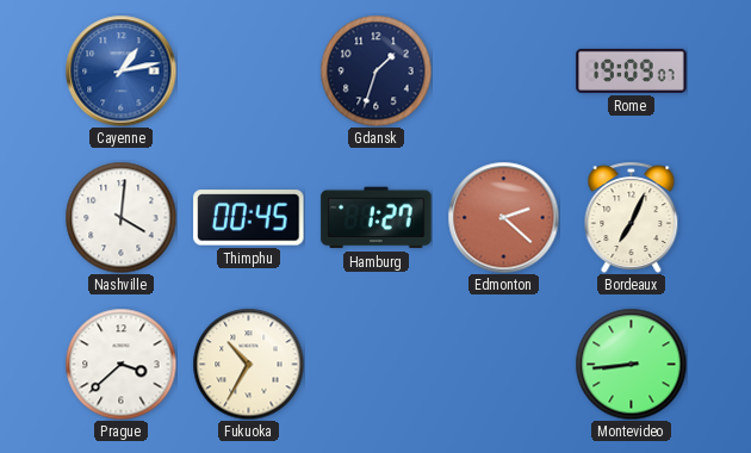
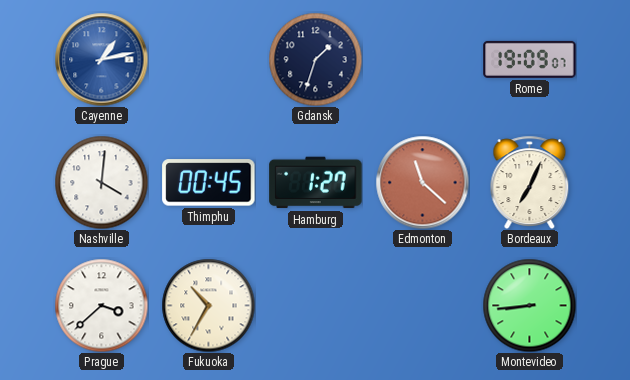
Edmonton: 2:22 -> 11:22
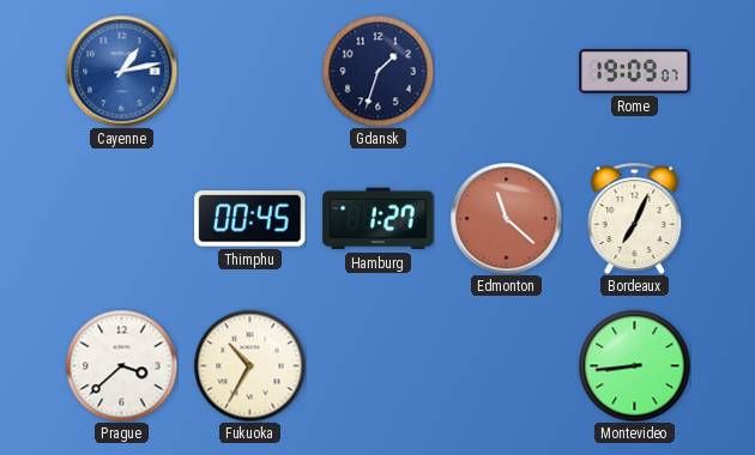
Nashville: 4:01 -> none
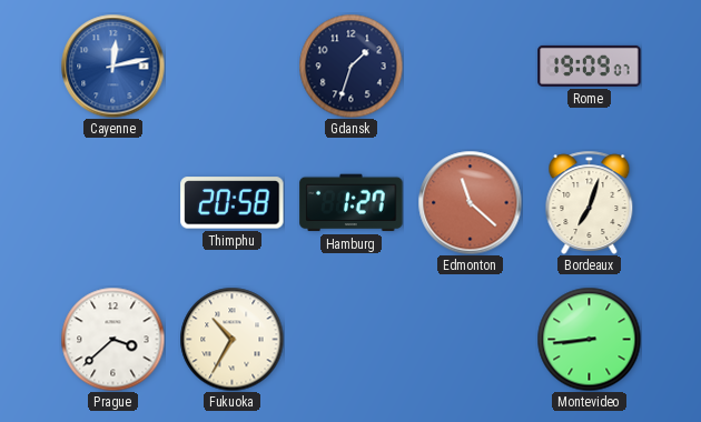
Cayenne: 1:13 -> 12:13
Thimphu: 00:45 -> 20:58
Bordeaux: 7:04 -> 7:03
